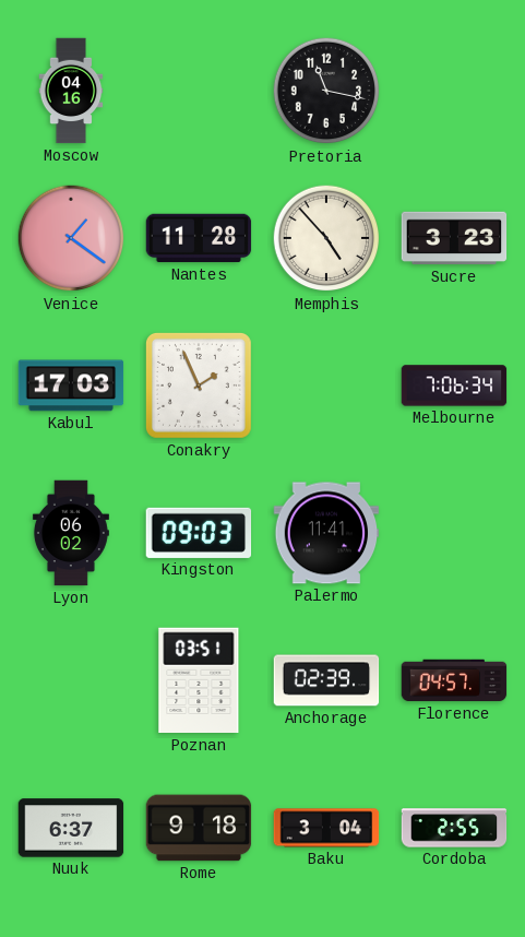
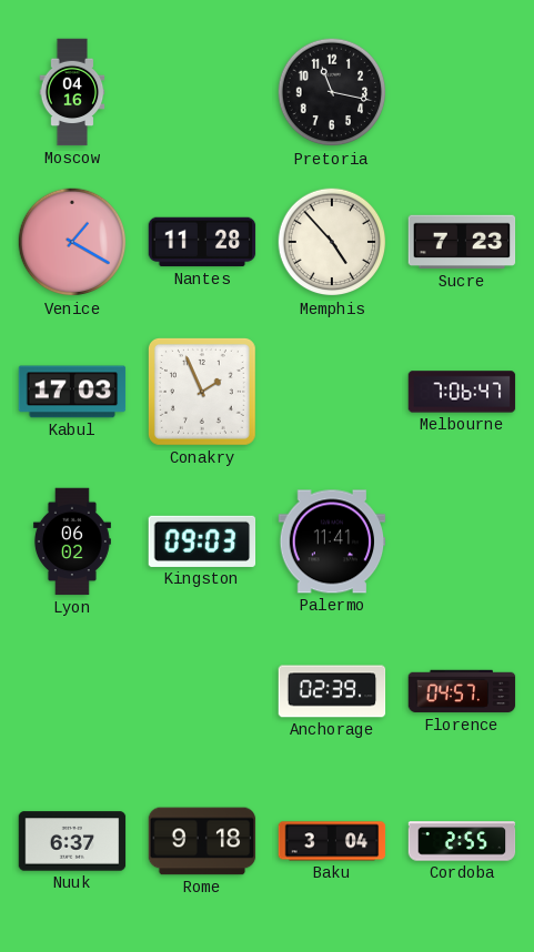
Venice: 1:21 -> 1:20
Sucre: 3:23 -> 7:23
Melbourne: 7:06:34 -> 7:06:47
Poznan: 03:51 -> none
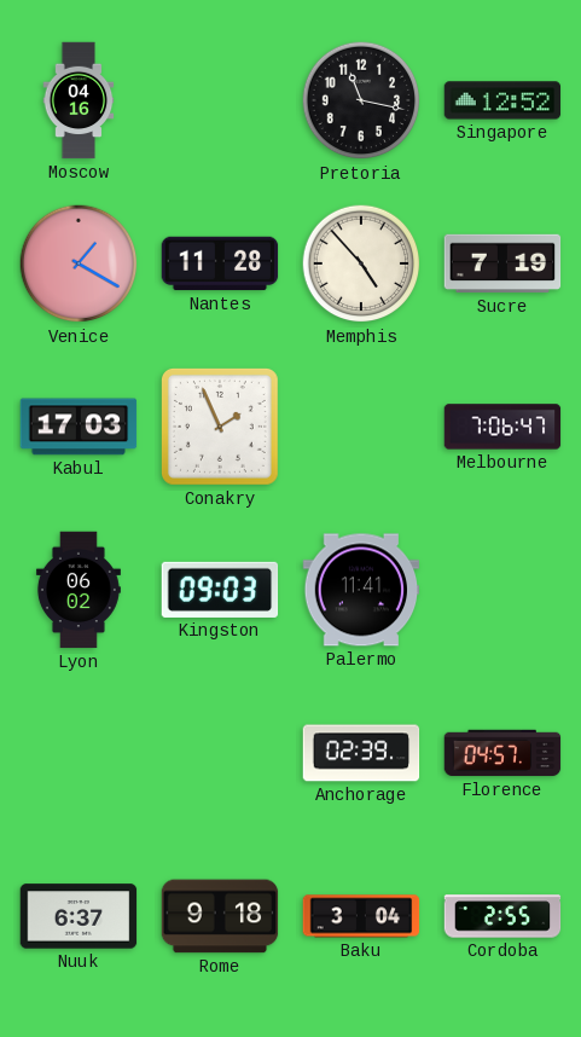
Singapore: none -> 12:52
Sucre: 7:23 -> 7:19
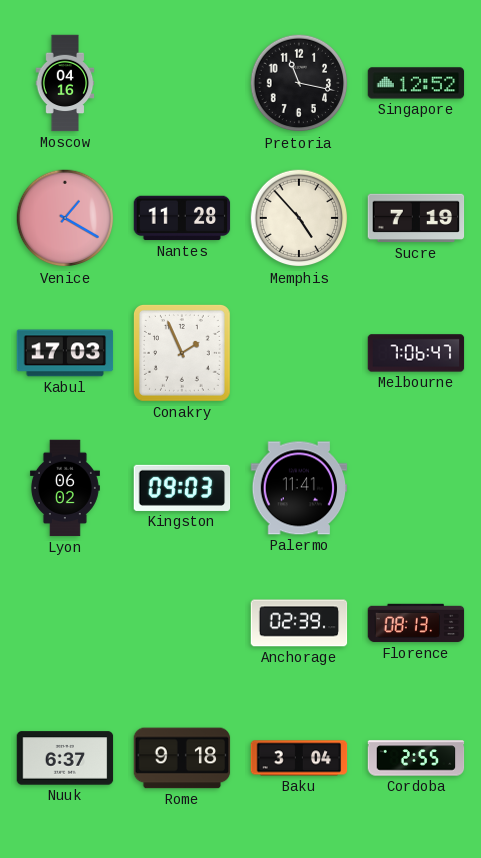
Florence: 04:57 -> 08:13
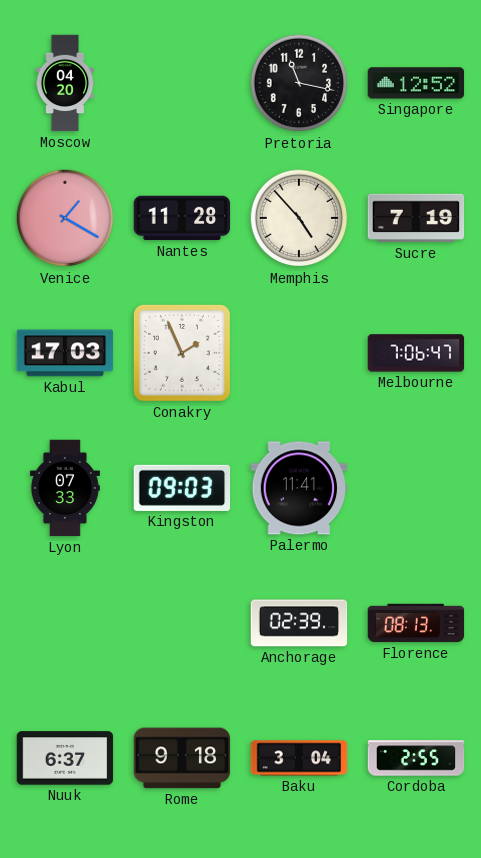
Moscow: 04:16 -> 04:20
Lyon: 06:02 -> 07:33
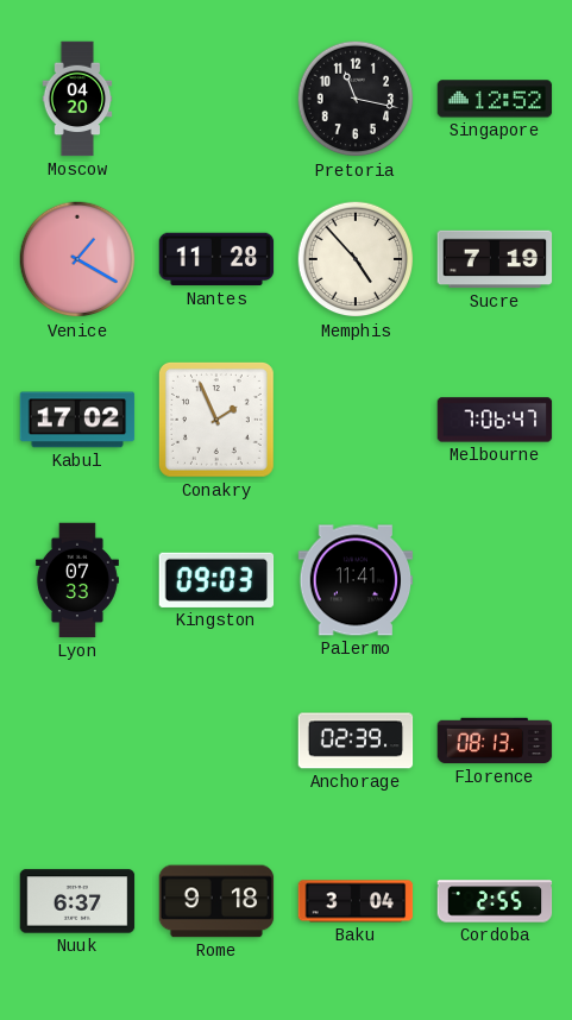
Kabul: 17:03 -> 17:02
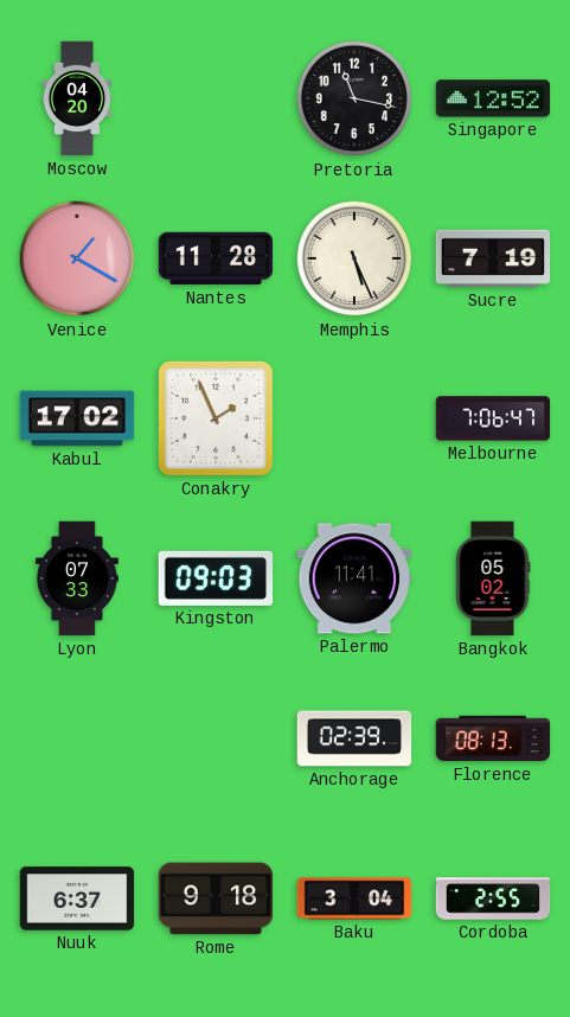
Memphis: 4:53 -> 5:26
Bangkok: none -> 05:02
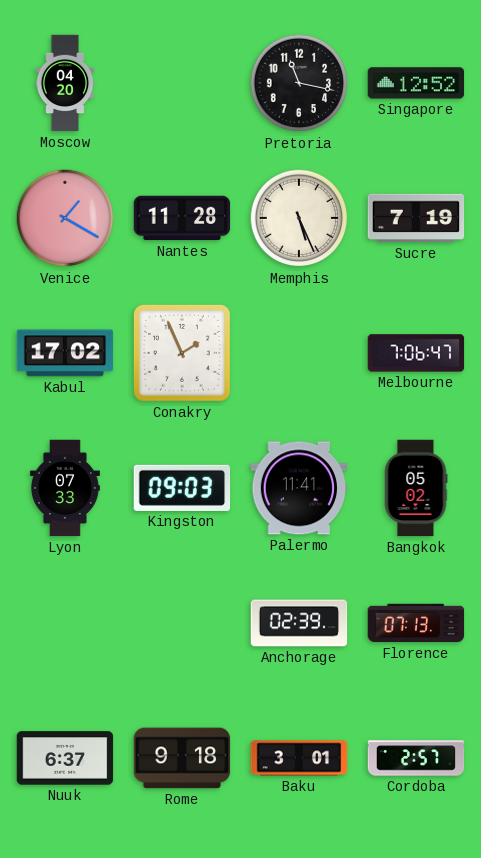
Florence: 08:13 -> 07:13
Baku: 3:04 -> 3:01
Cordoba: 2:55 -> 2:57
